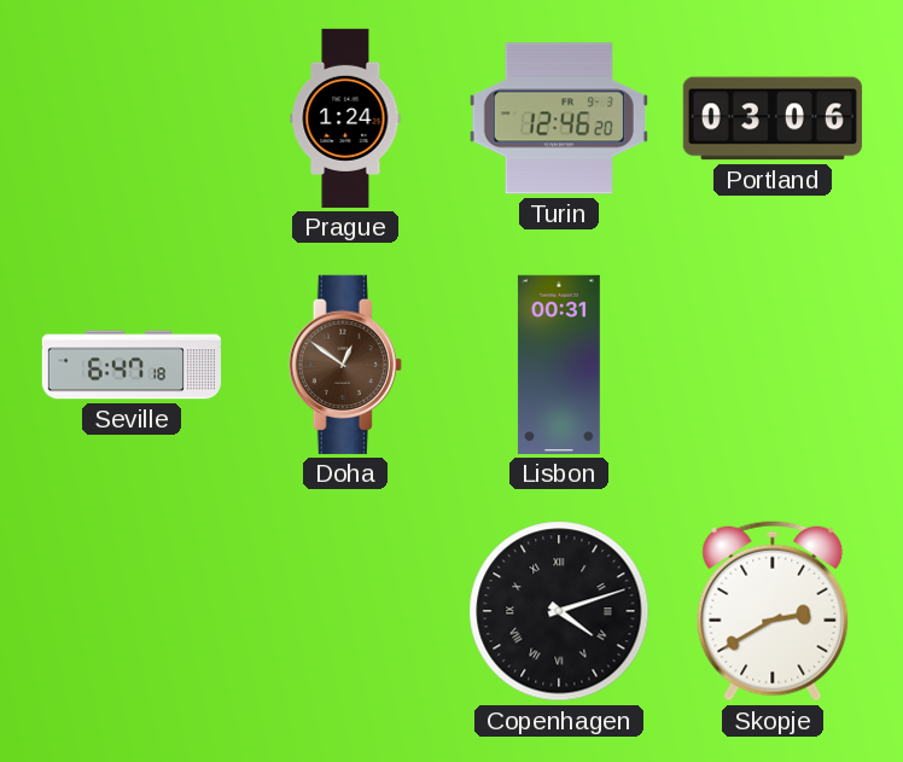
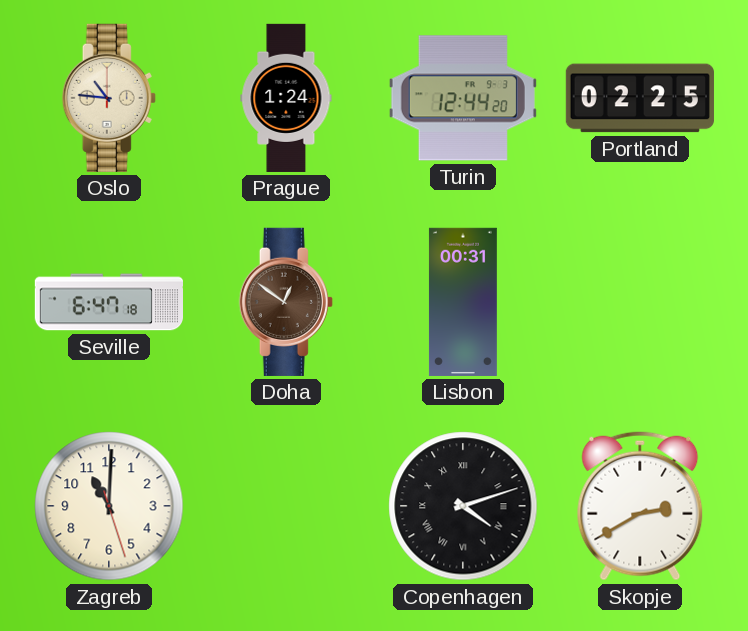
Oslo: none -> 10:46
Turin: 12:46 -> 12:44
Portland: 03:06 -> 02:25
Zagreb: none -> 11:00
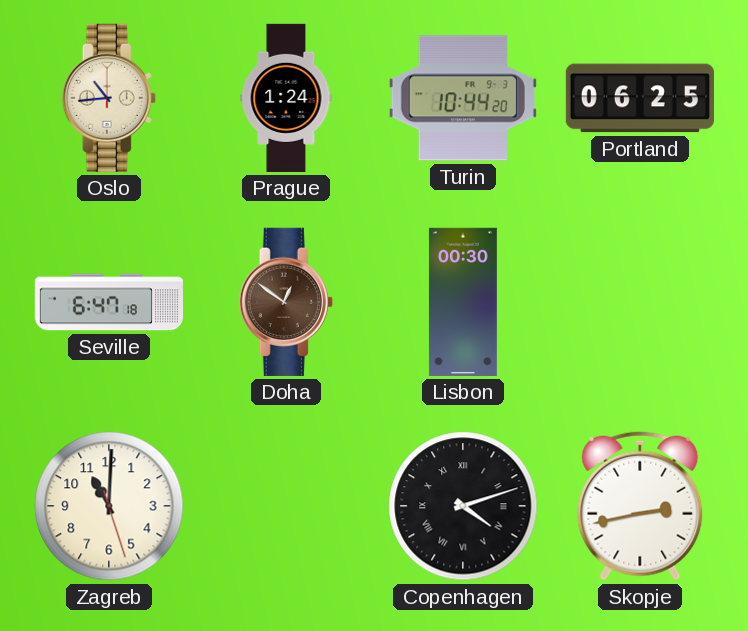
Oslo: 10:46 -> 10:44
Turin: 12:44 -> 10:44
Portland: 02:25 -> 06:25
Lisbon: 00:31 -> 00:30
Skopje: 2:40 -> 2:43
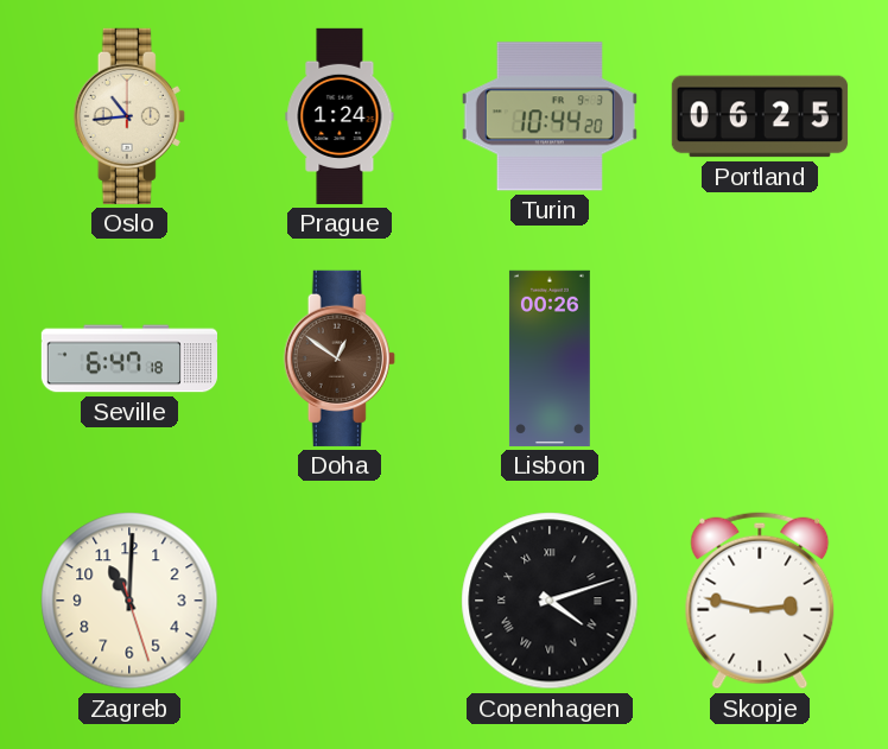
Lisbon: 00:30 -> 00:26
Skopje: 2:43 -> 2:47
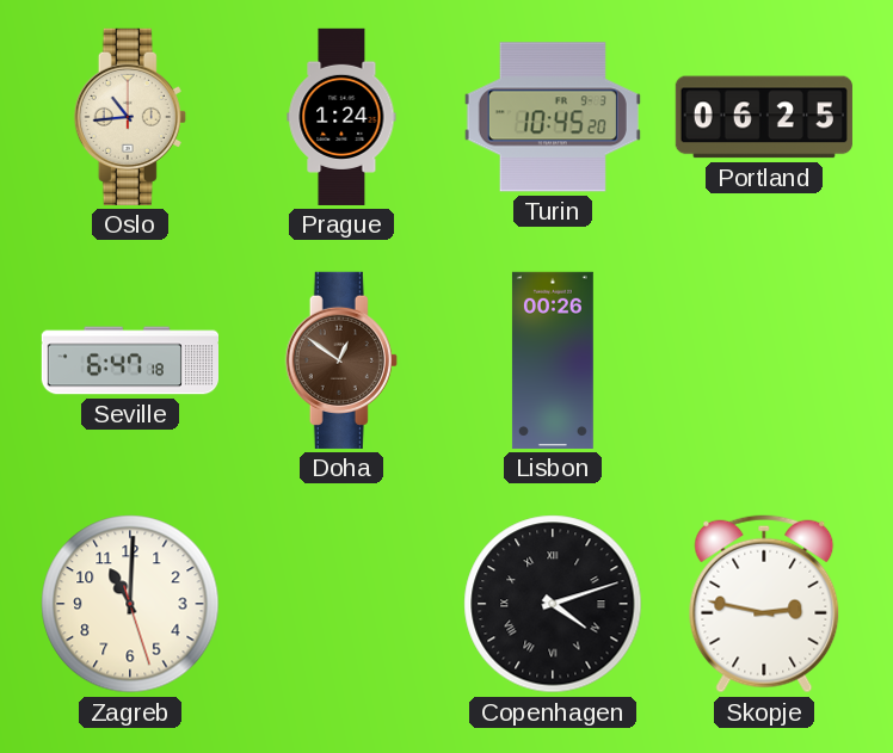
Turin: 10:44 -> 10:45
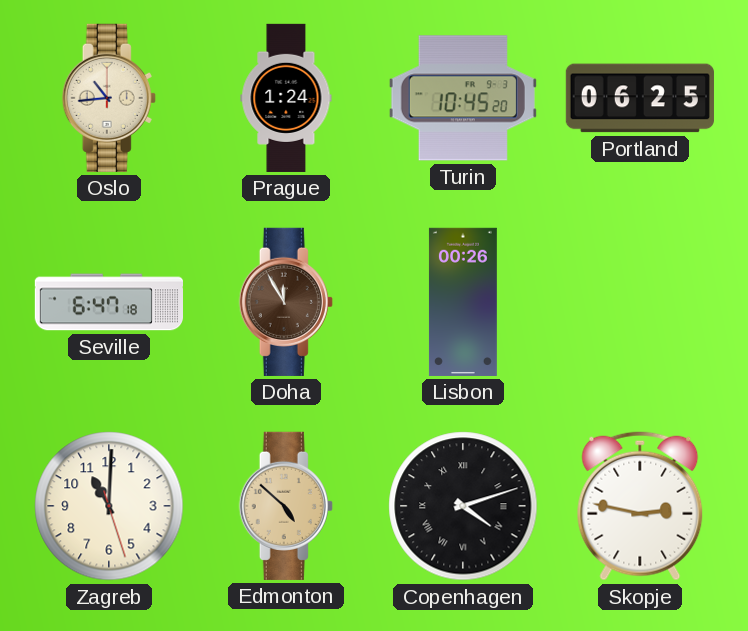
Doha: 12:51 -> 11:55
Edmonton: none -> 4:52
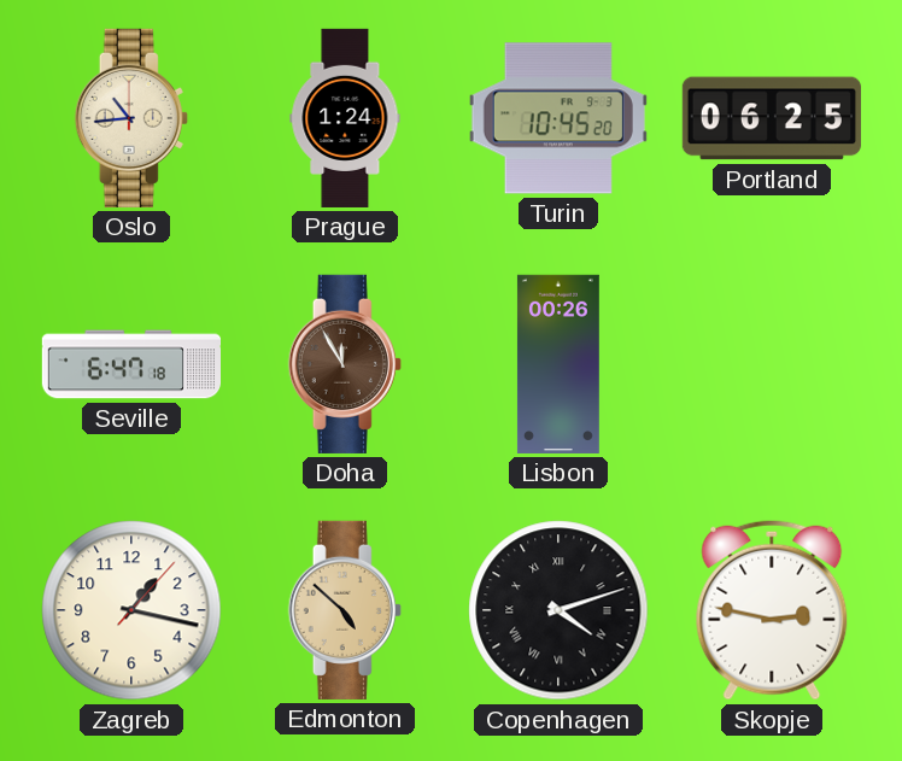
Zagreb: 11:00 -> 1:17
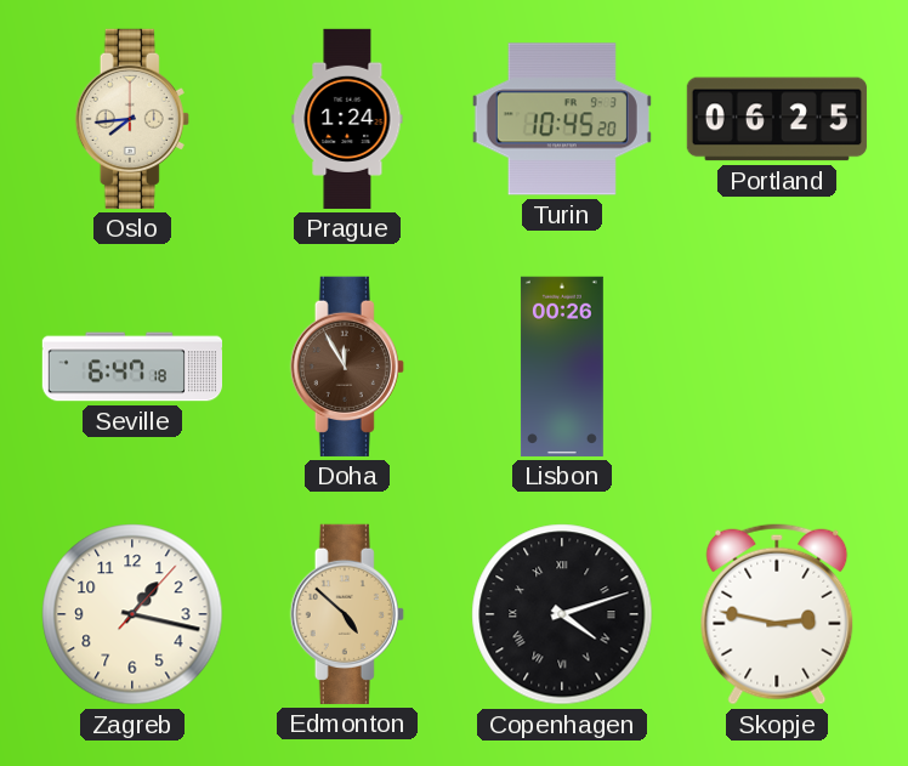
Oslo: 10:44 -> 7:44
